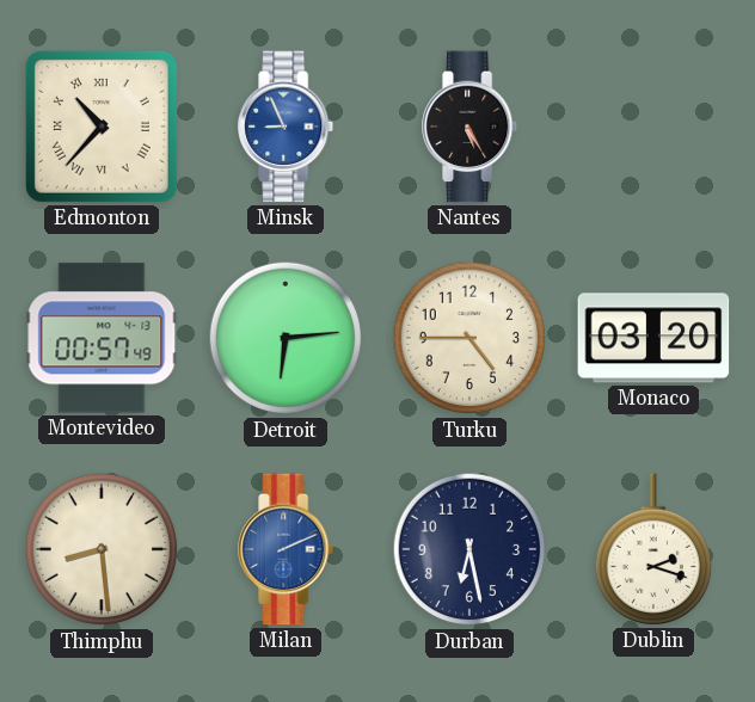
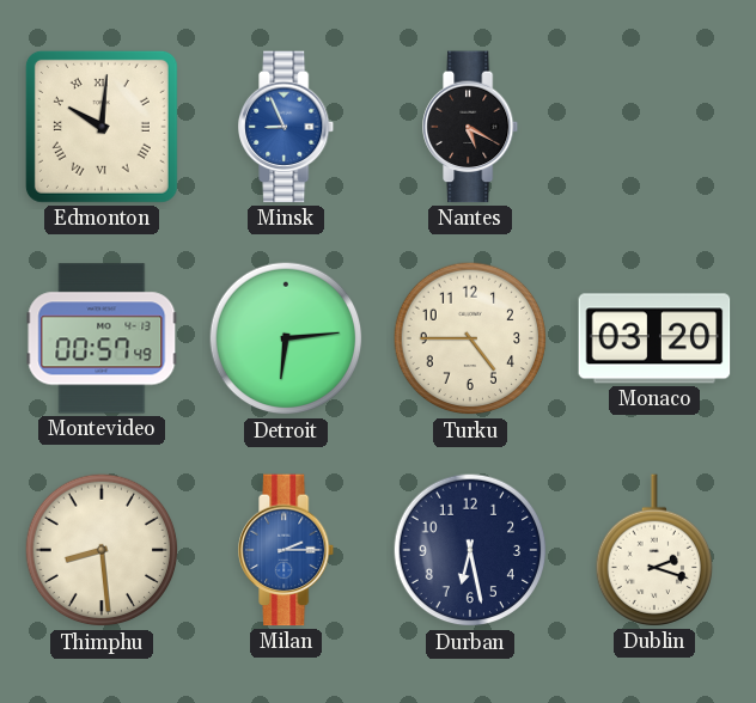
Edmonton: 10:37 -> 10:01
Nantes: 5:25 -> 5:20
Milan: 2:11 -> 2:15
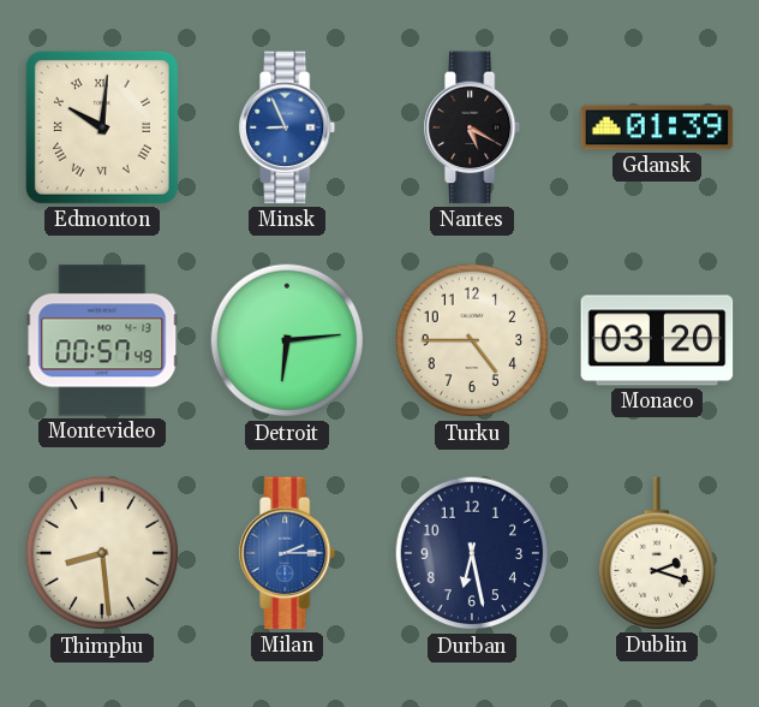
Gdansk: none -> 01:39
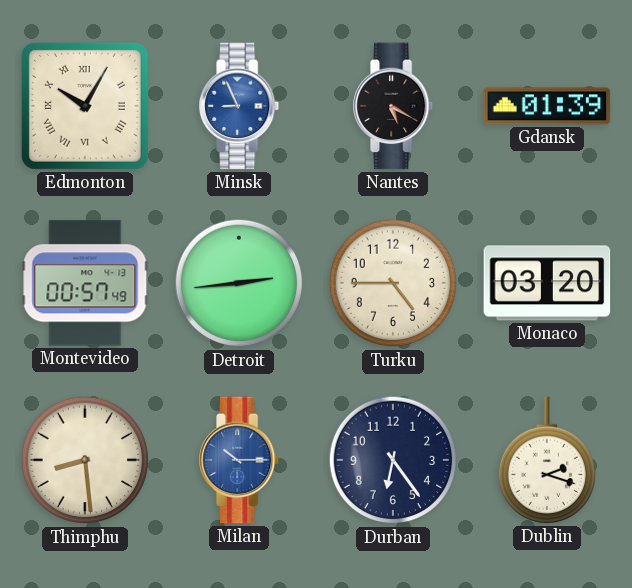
Edmonton: 10:01 -> 10:05
Detroit: 6:14 -> 2:44
Milan: 2:15 -> 10:15
Durban: 6:28 -> 6:24
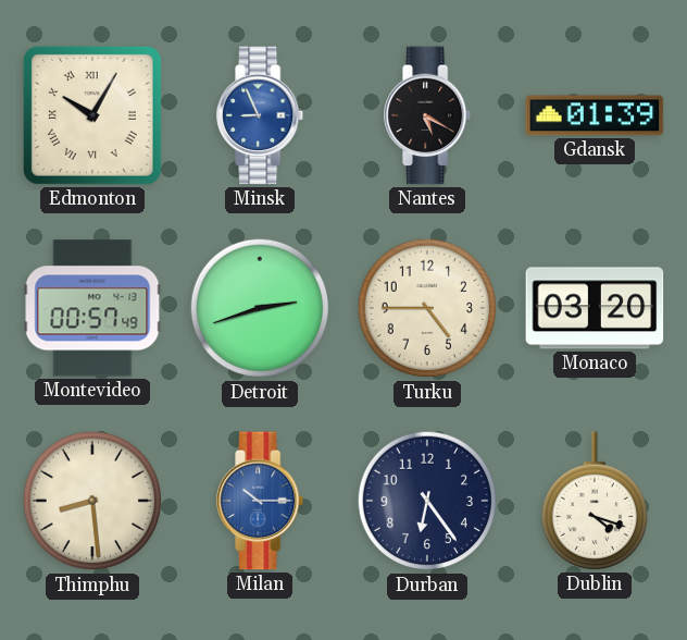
Detroit: 2:44 -> 2:42
Dublin: 2:18 -> 4:18
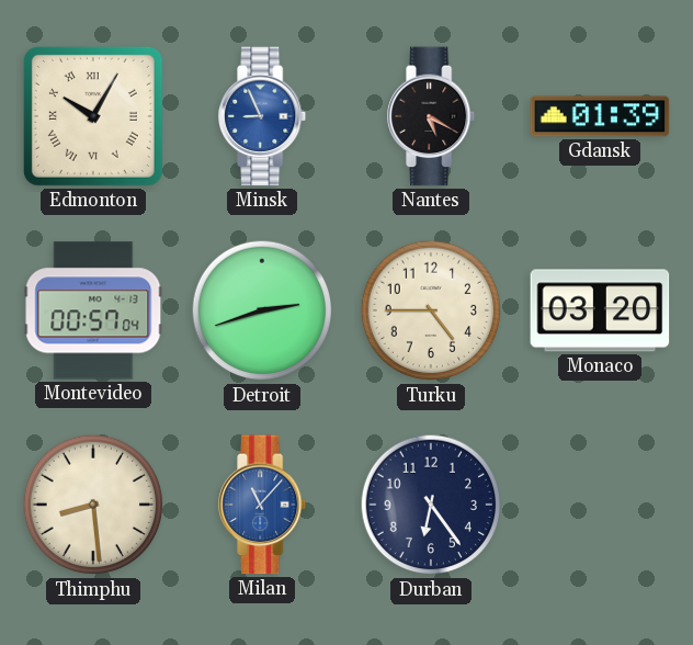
Montevideo: 00:57:49 -> 00:57:04
Milan: 10:15 -> 11:07
Dublin: 4:18 -> none
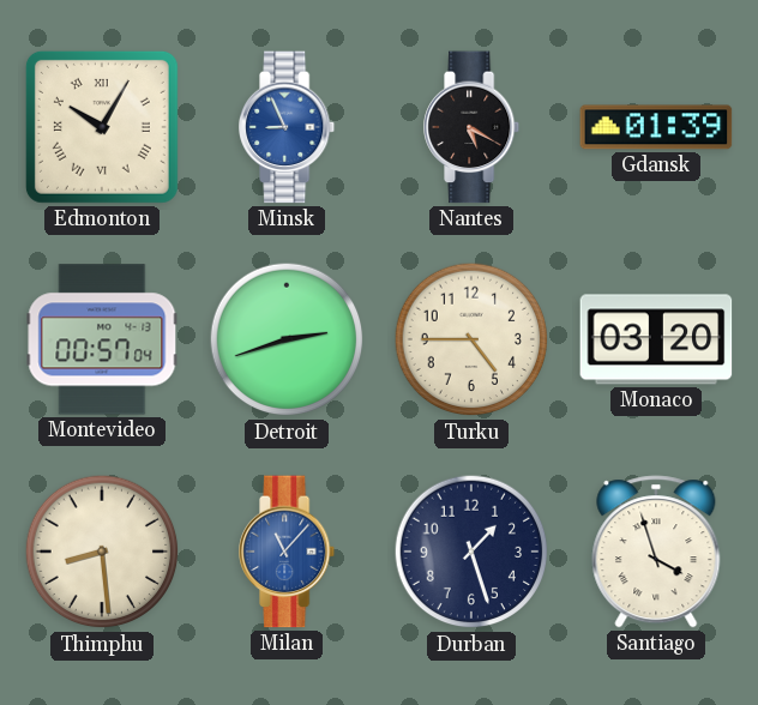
Durban: 6:24 -> 1:27
Santiago: none -> 3:57
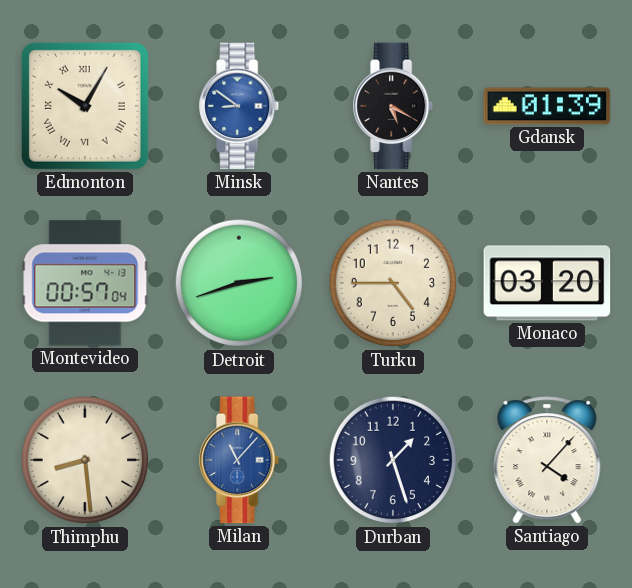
Minsk: 8:56 -> 8:51
Santiago: 3:57 -> 4:07
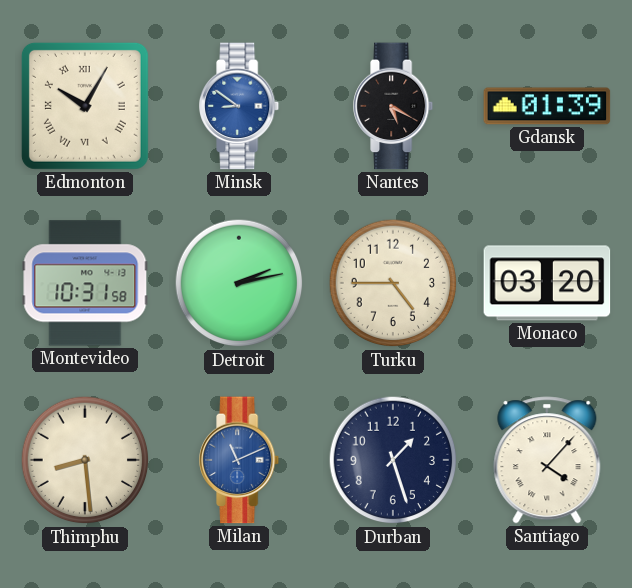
Montevideo: 00:57 -> 10:31
Detroit: 2:42 -> 2:13
Milan: 11:07 -> 11:11
